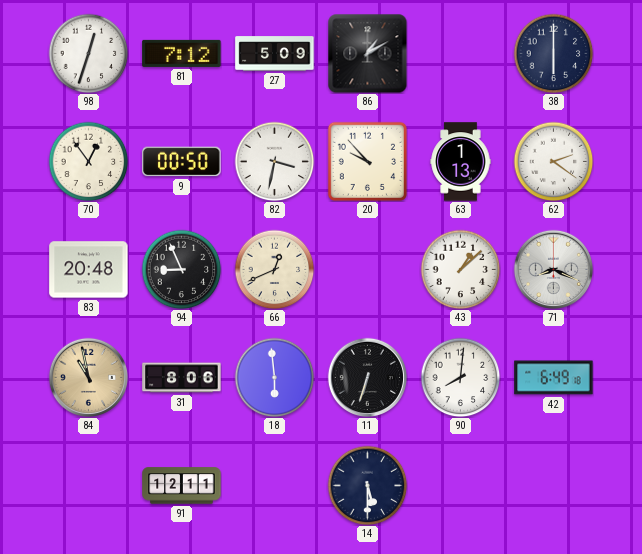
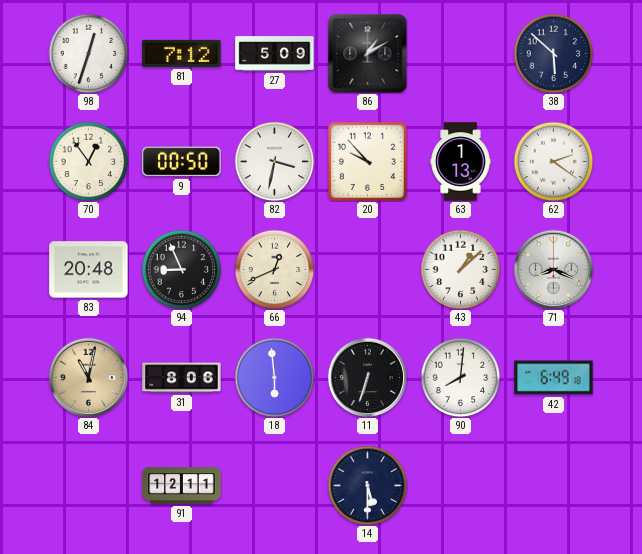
38: 6:00 -> 5:52
84: 10:58 -> 11:02
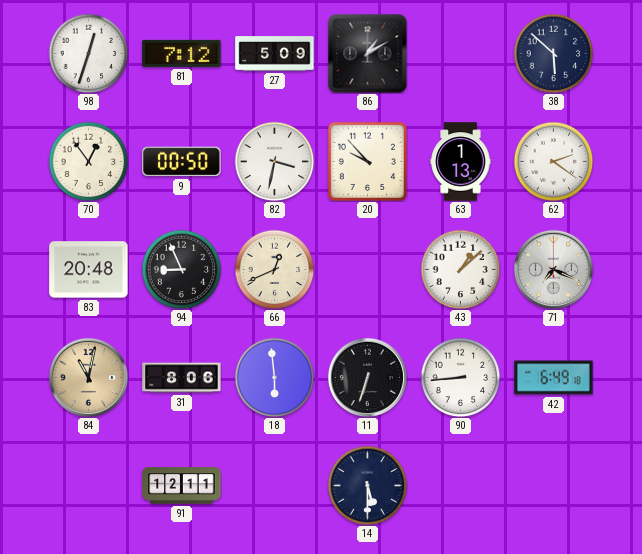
71: 8:19 -> 7:19
90: 8:01 -> 8:44
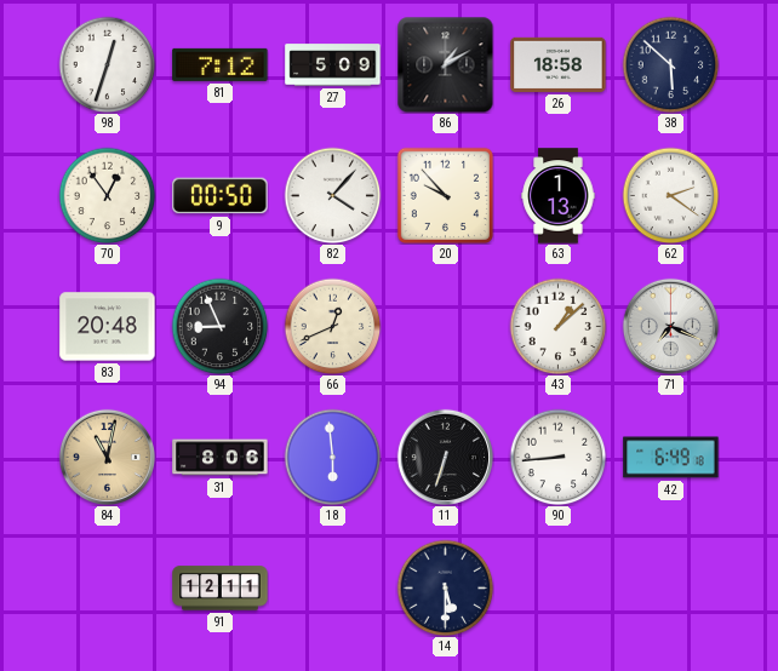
26: none -> 18:58
82: 3:32 -> 4:07
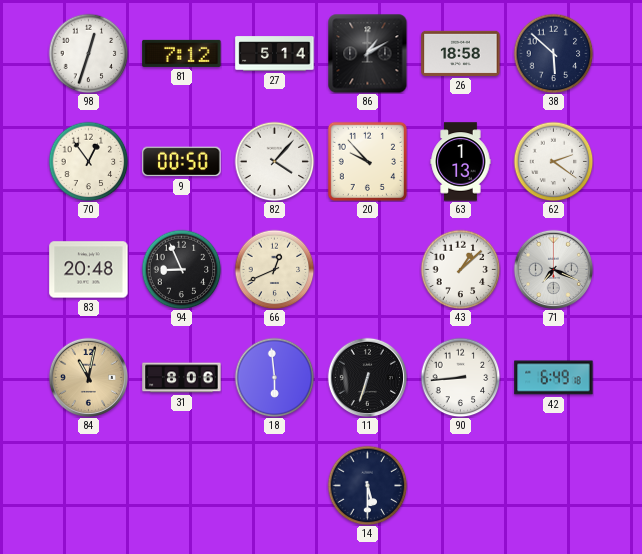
27: 5:09 -> 5:14
91: 12:11 -> none
